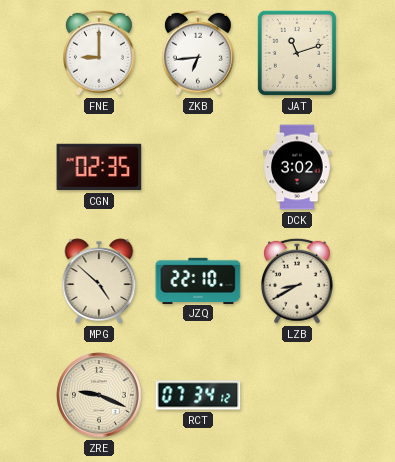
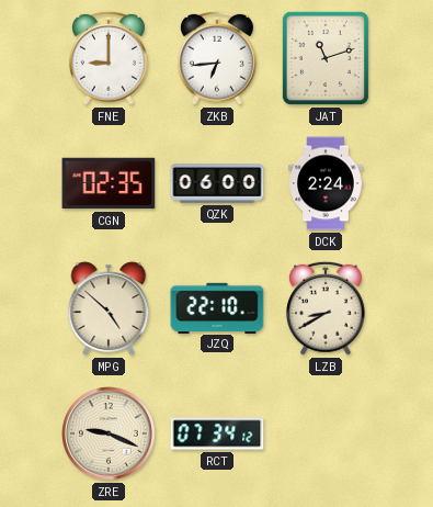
QZK: none -> 06:00
DCK: 3:02 -> 2:24
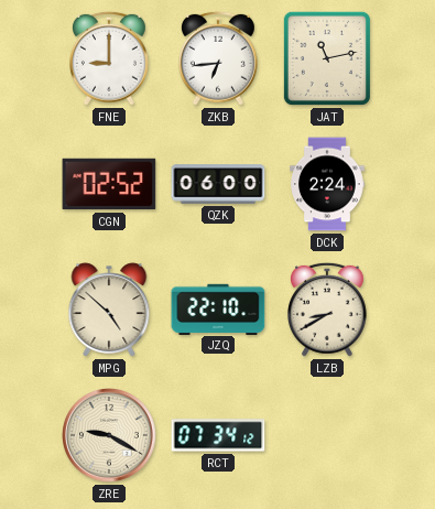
JAT: 11:12 -> 11:13
CGN: 02:35 -> 02:52
ZRE: 9:19 -> 9:20
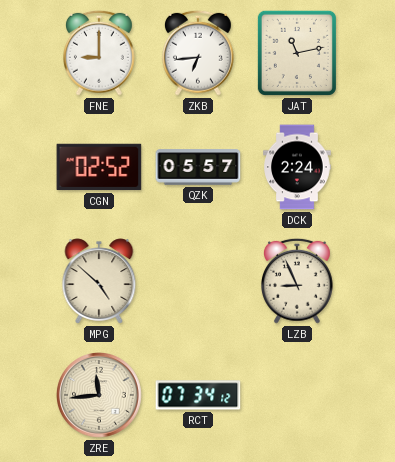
QZK: 06:00 -> 05:57
JZQ: 22:10 -> none
LZB: 8:40 -> 8:56
ZRE: 9:20 -> 11:44
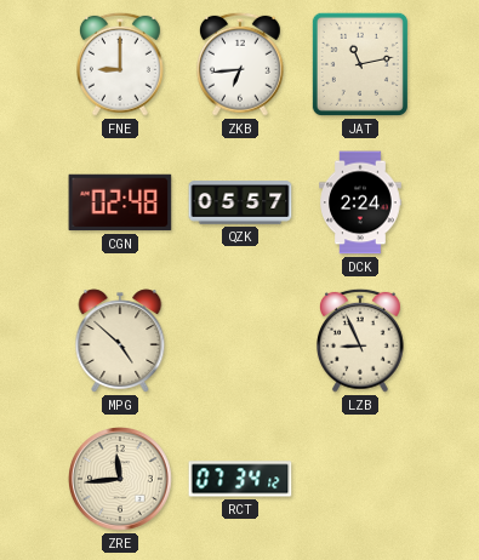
CGN: 02:52 -> 02:48
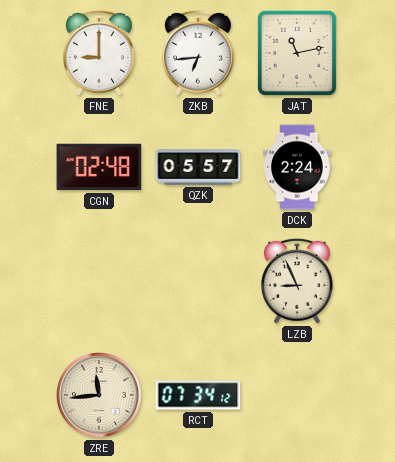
MPG: 4:52 -> none
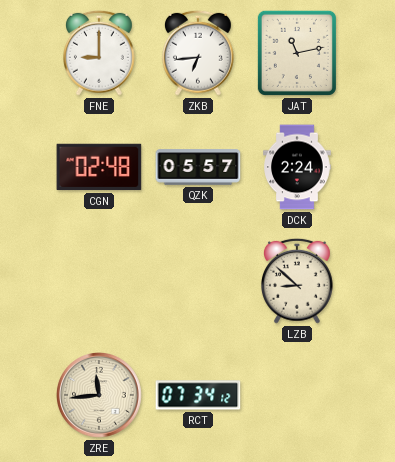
LZB: 8:56 -> 8:52
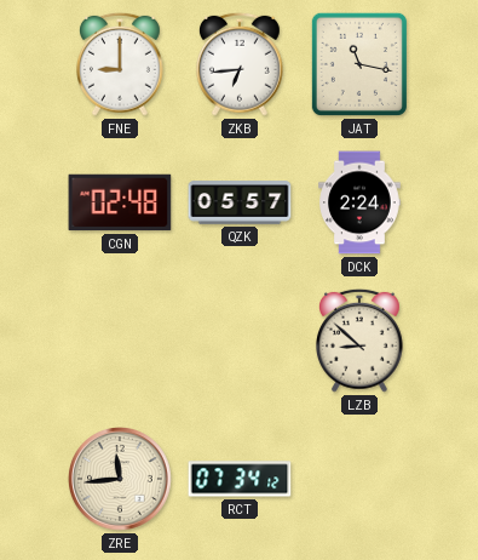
JAT: 11:13 -> 11:17
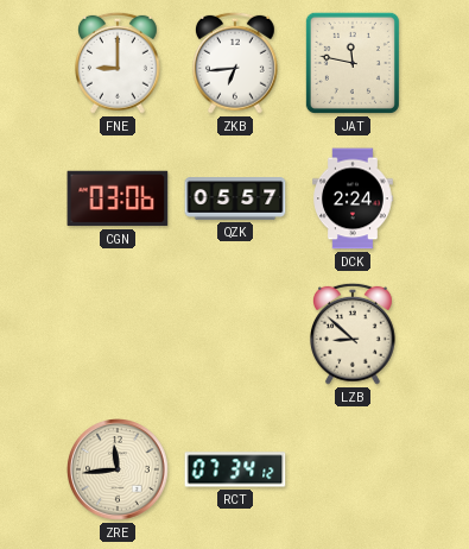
JAT: 11:17 -> 11:47
CGN: 02:48 -> 03:06
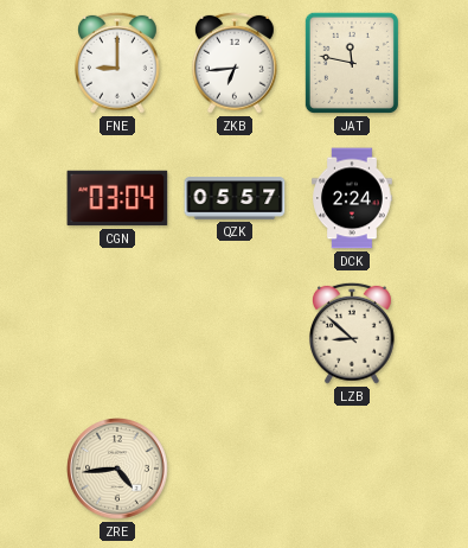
CGN: 03:06 -> 03:04
ZRE: 11:44 -> 4:44
RCT: 07:34 -> none
